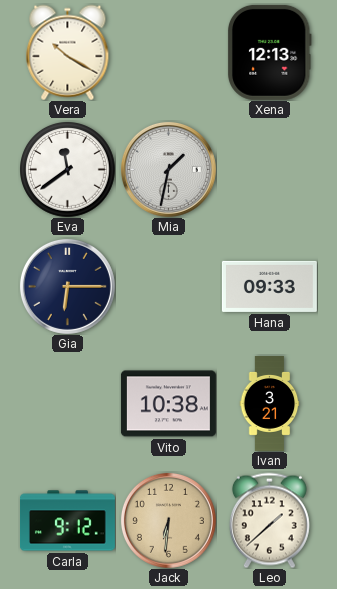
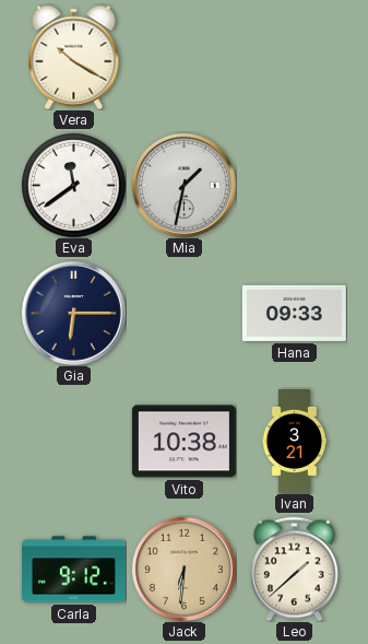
Xena: 12:13 -> none
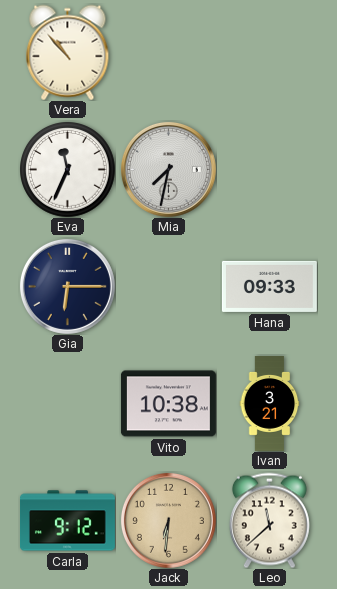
Vera: 10:20 -> 10:53
Eva: 11:39 -> 11:34
Mia: 1:32 -> 7:32
Leo: 1:38 -> 11:38
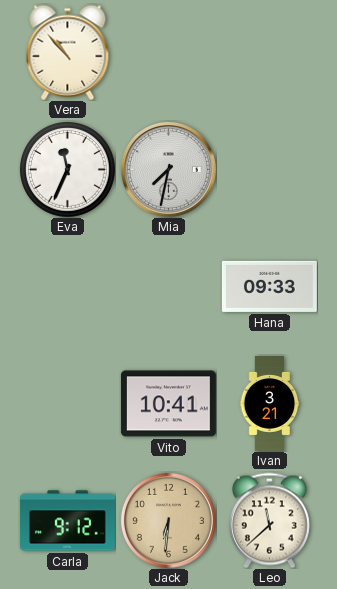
Gia: 6:15 -> none
Vito: 10:38 -> 10:41
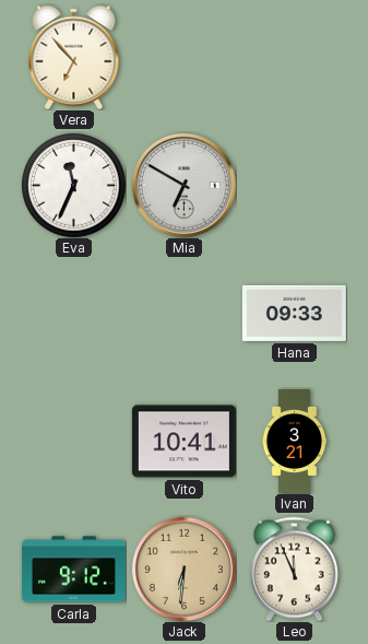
Vera: 10:53 -> 6:53
Mia: 7:32 -> 6:50
Leo: 11:38 -> 11:56
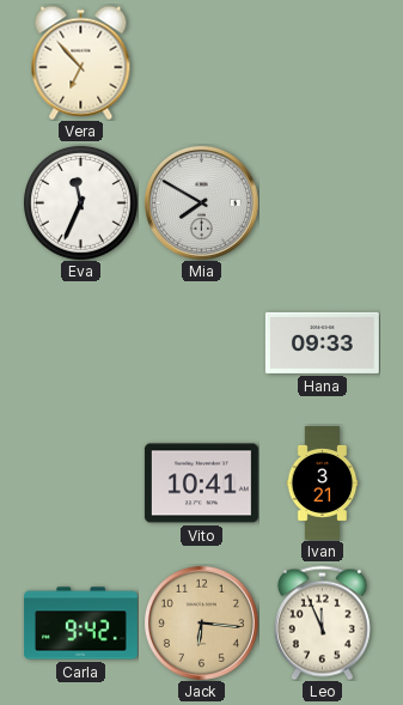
Mia: 6:50 -> 7:50
Carla: 9:12 -> 9:42
Jack: 6:31 -> 6:16
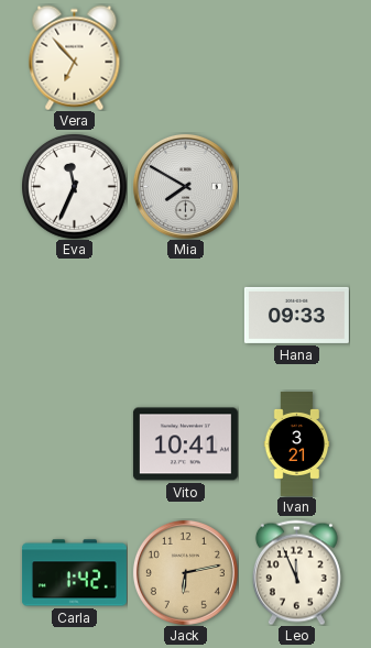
Carla: 9:42 -> 1:42
Jack: 6:16 -> 6:13
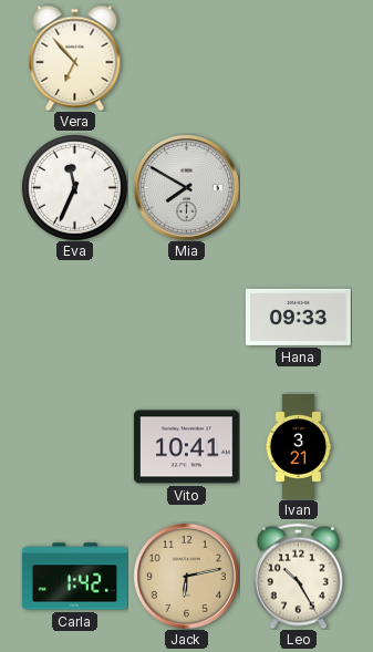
Leo: 11:56 -> 10:25
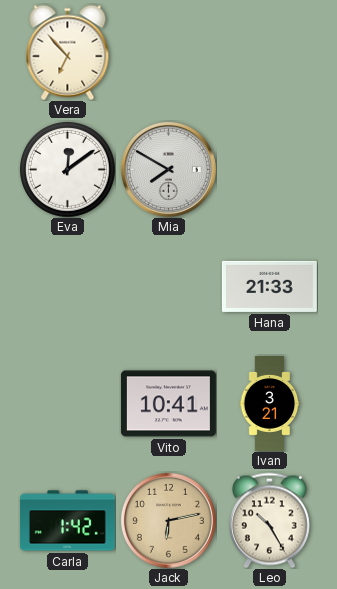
Eva: 11:34 -> 12:09
Hana: 09:33 -> 21:33
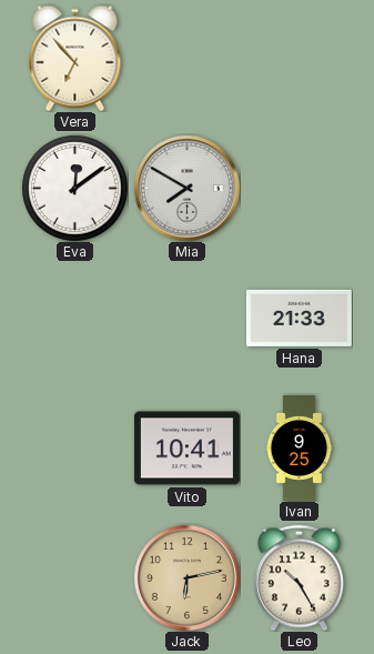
Ivan: 3:21 -> 9:25
Carla: 1:42 -> none
